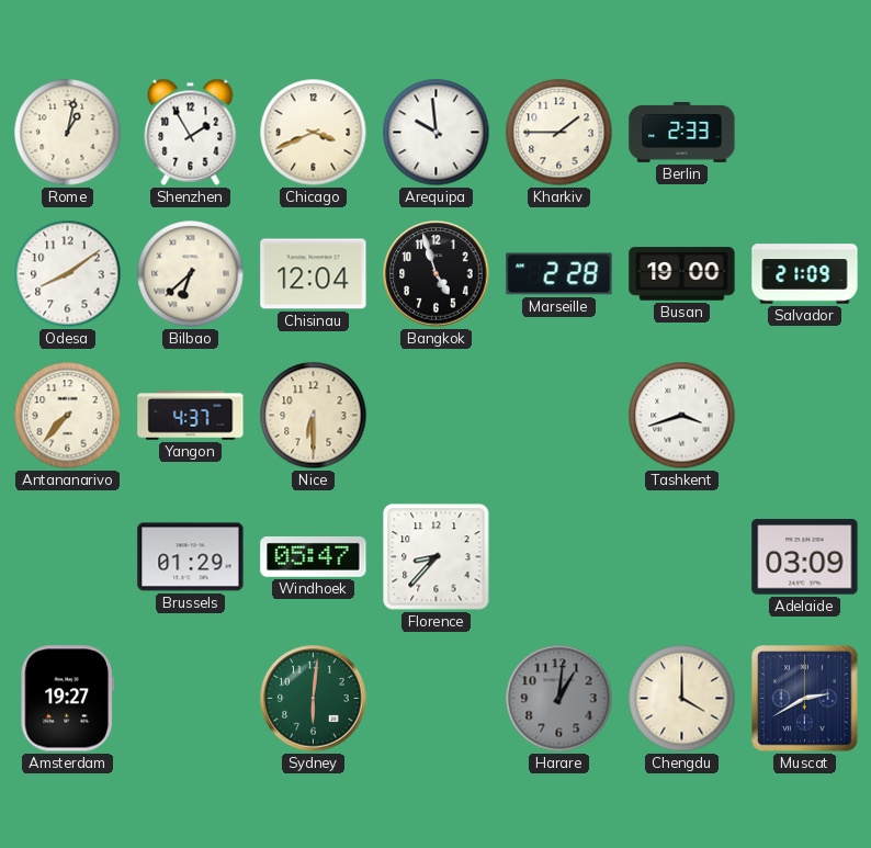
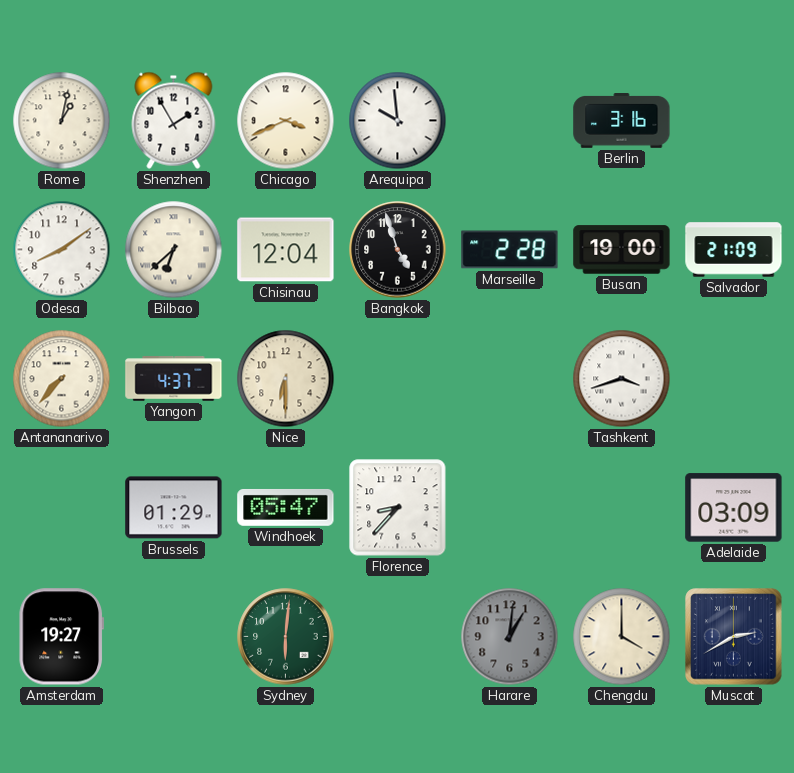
Kharkiv: 1:45 -> none
Berlin: 2:33 -> 3:16
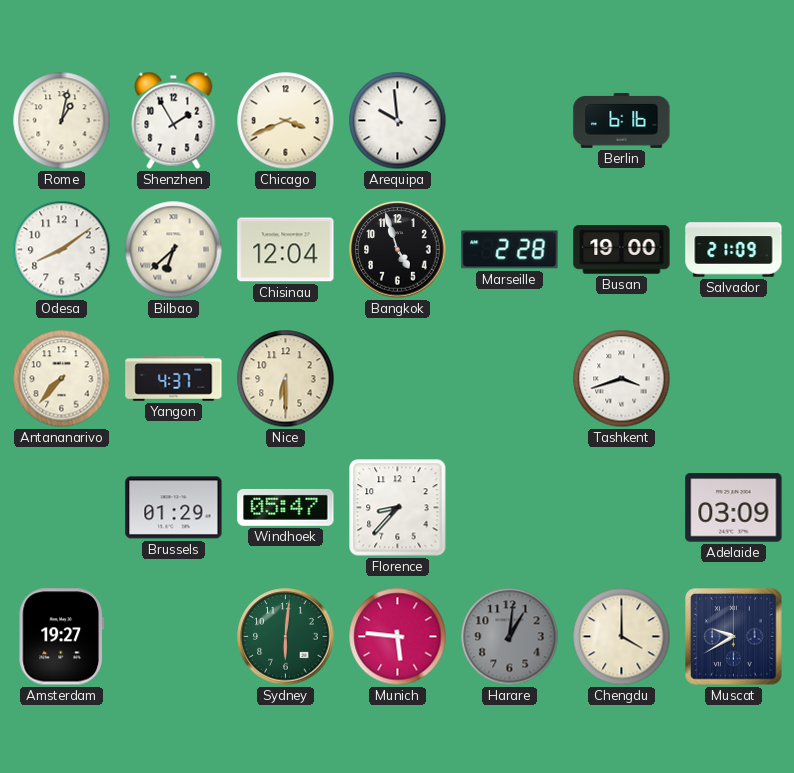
Berlin: 3:16 -> 6:16
Munich: none -> 5:46
Muscat: 2:40 -> 9:40
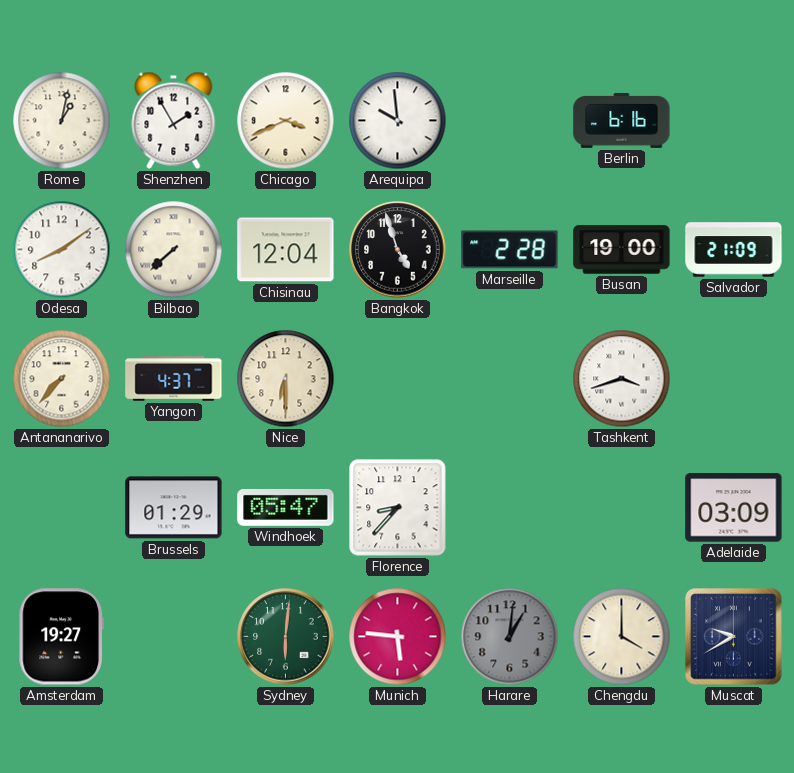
Bilbao: 6:38 -> 7:38
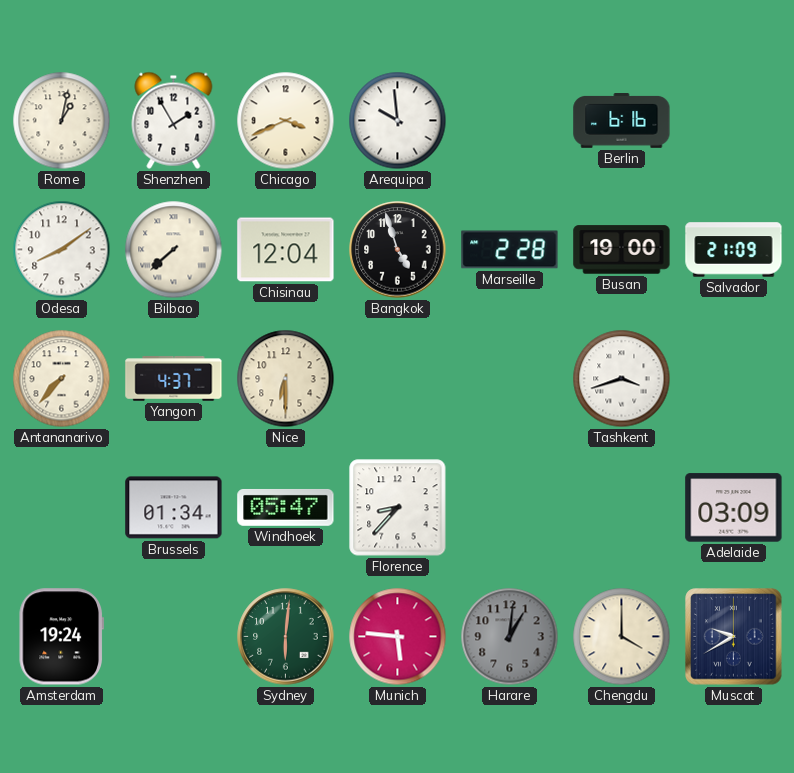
Brussels: 01:29 -> 01:34
Amsterdam: 19:27 -> 19:24
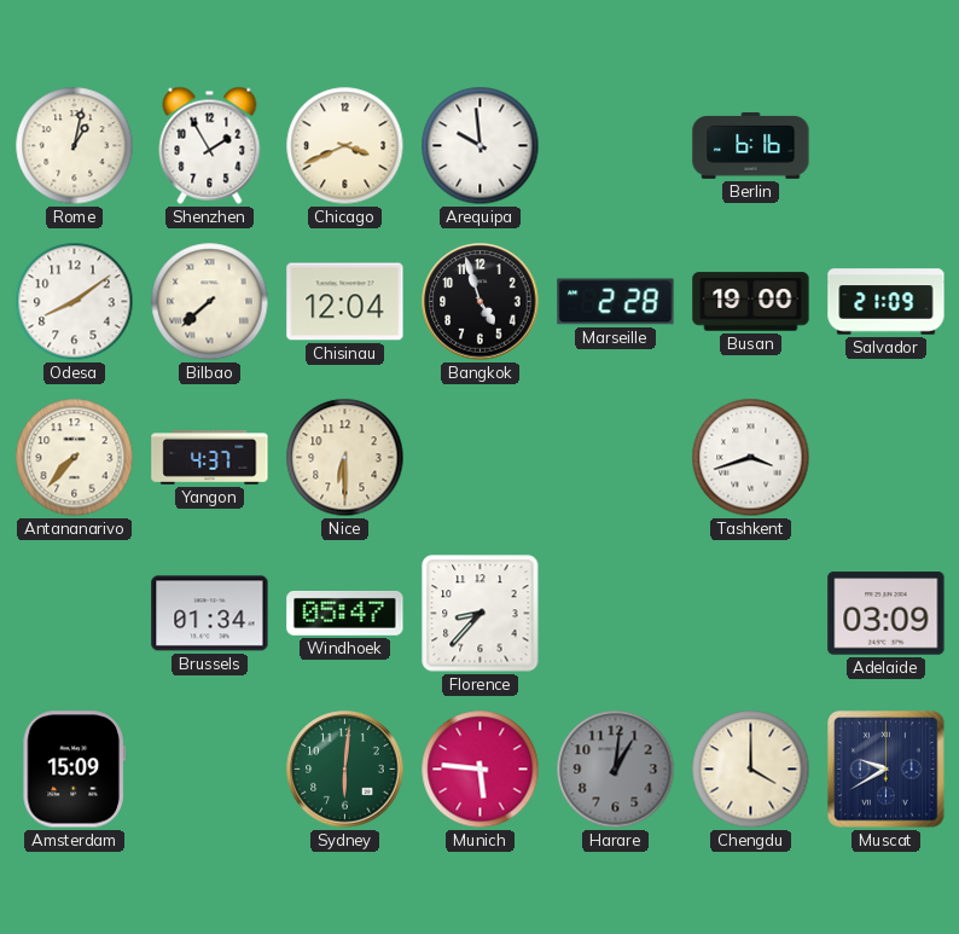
Amsterdam: 19:24 -> 15:09
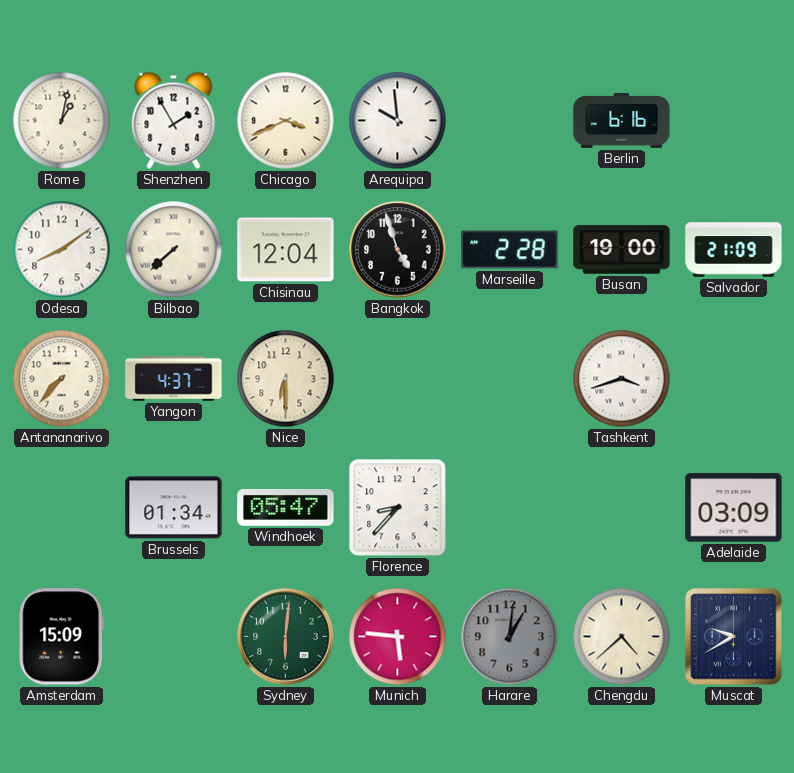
Chengdu: 4:00 -> 4:38
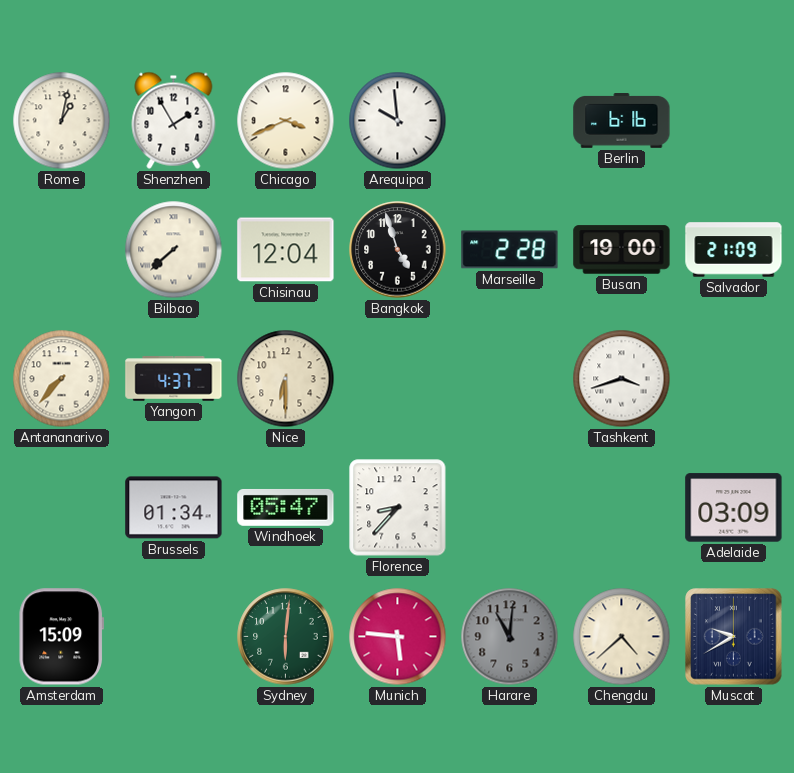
Odesa: 8:09 -> none
Harare: 1:01 -> 11:01
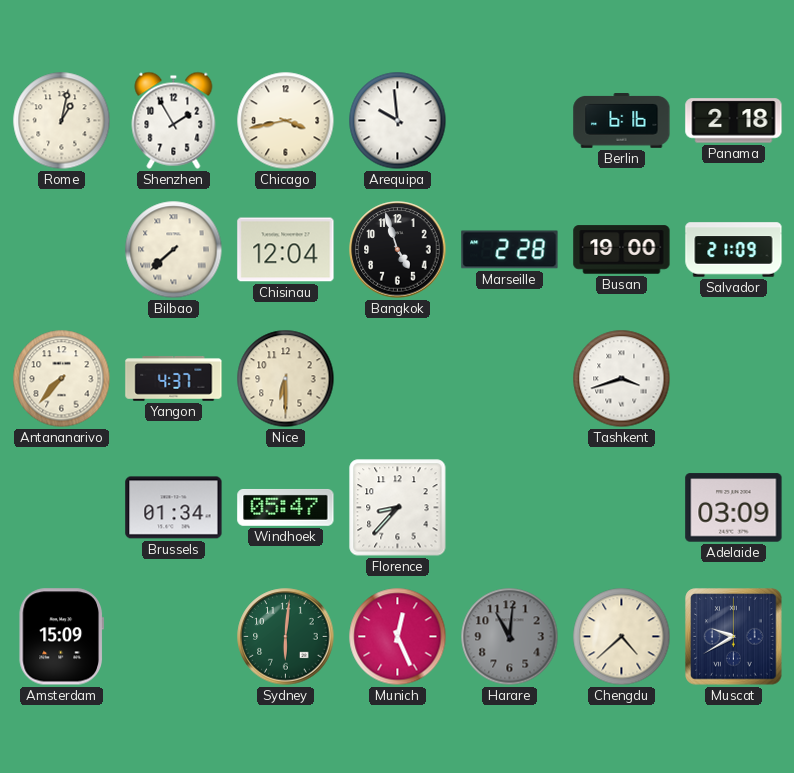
Chicago: 3:41 -> 3:43
Panama: none -> 2:18
Munich: 5:46 -> 12:26
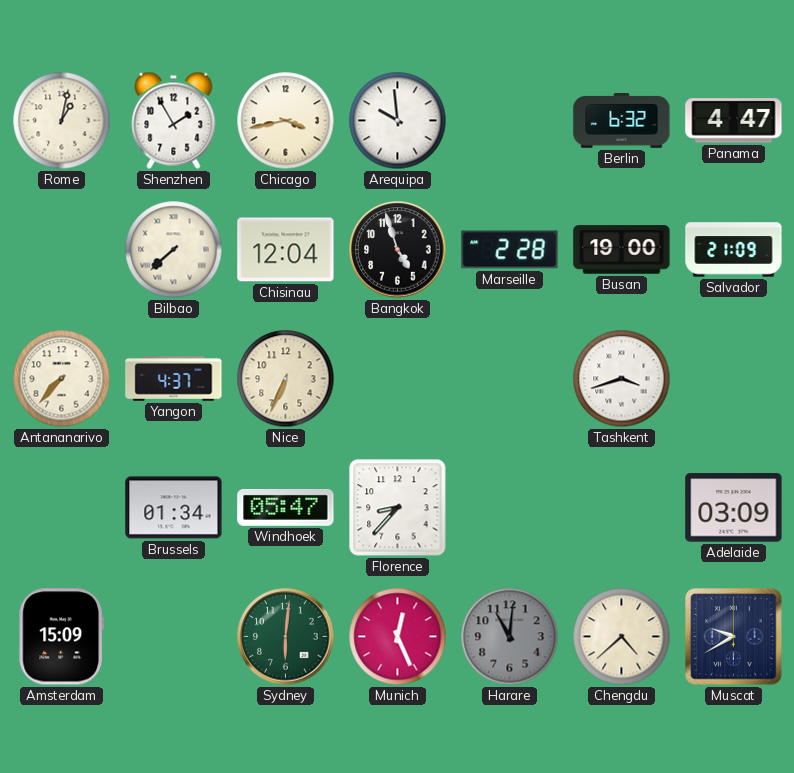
Berlin: 6:16 -> 6:32
Panama: 2:18 -> 4:47
Nice: 6:30 -> 6:34
